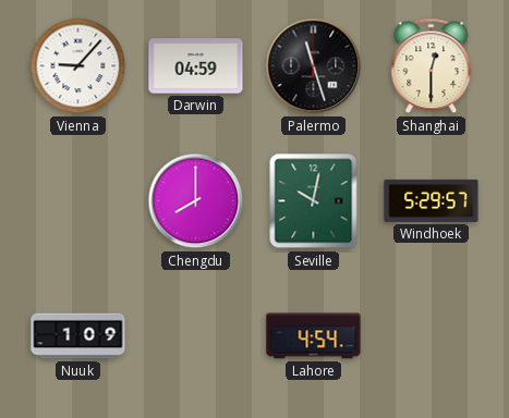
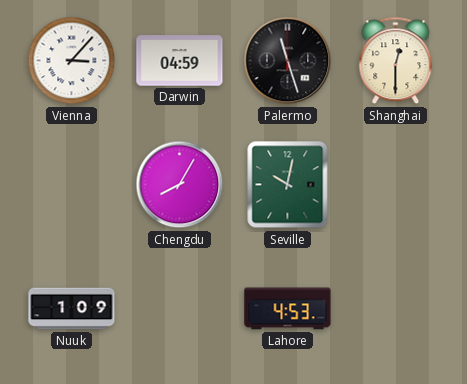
Vienna: 9:07 -> 3:07
Chengdu: 8:00 -> 8:05
Windhoek: 5:29 -> none
Lahore: 4:54 -> 4:53
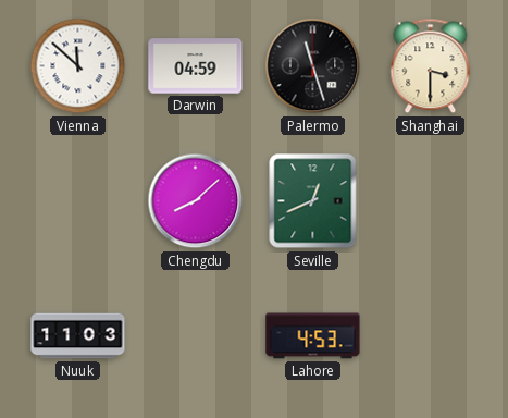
Vienna: 3:07 -> 11:52
Shanghai: 12:30 -> 3:30
Chengdu: 8:05 -> 8:08
Seville: 10:02 -> 12:41
Nuuk: 1:09 -> 11:03
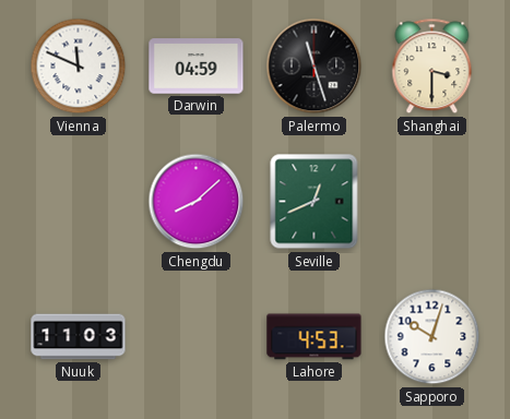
Vienna: 11:52 -> 11:49
Sapporo: none -> 10:03
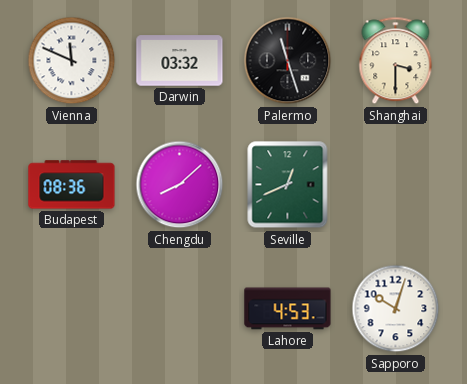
Darwin: 04:59 -> 03:32
Budapest: none -> 08:36
Nuuk: 11:03 -> none
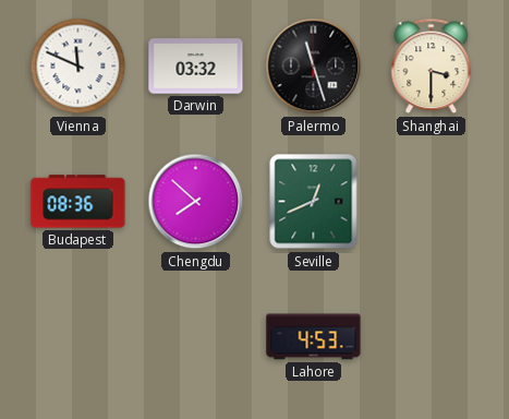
Chengdu: 8:08 -> 7:52
Sapporo: 10:03 -> none
